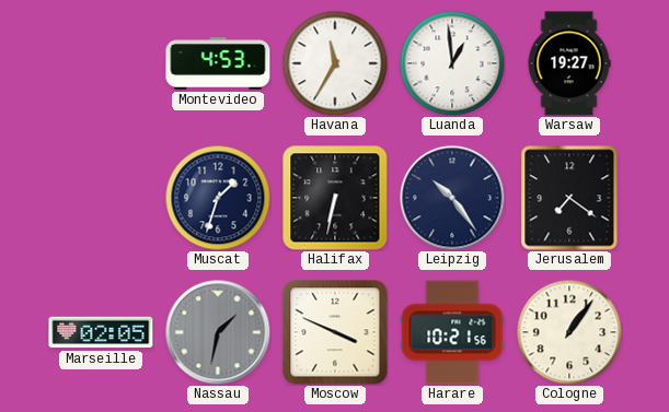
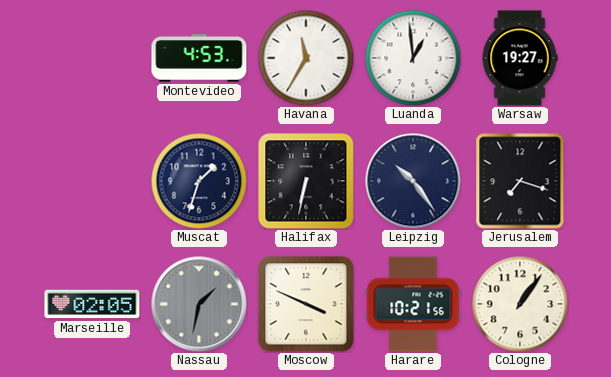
Jerusalem: 7:21 -> 7:18
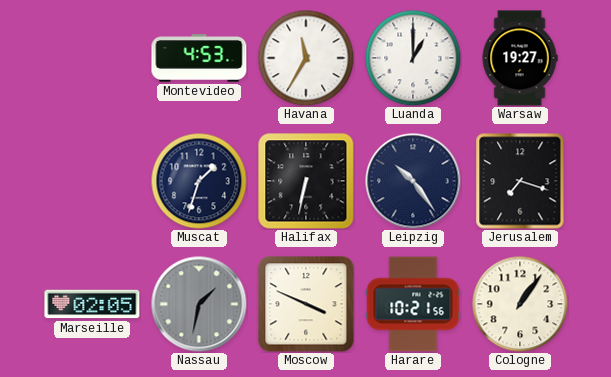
Luanda: 12:59 -> 1:00
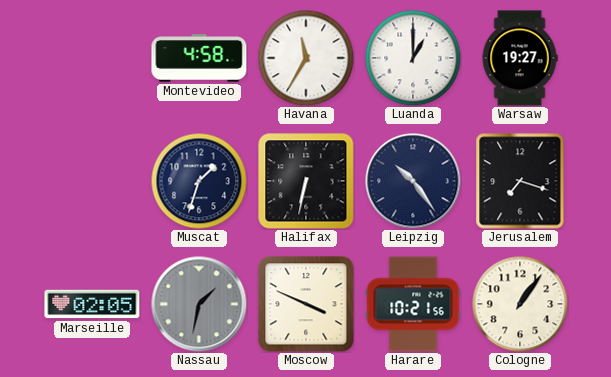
Montevideo: 4:53 -> 4:58
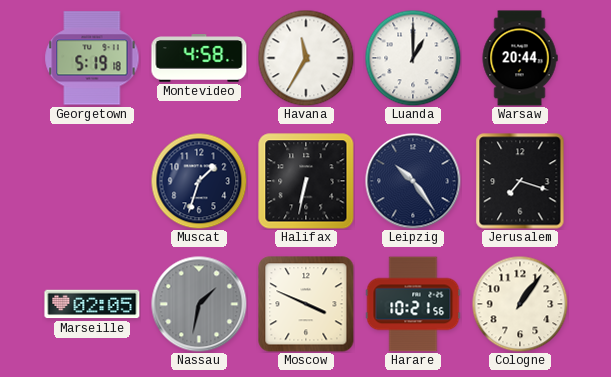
Georgetown: none -> 5:19
Warsaw: 19:27 -> 20:44
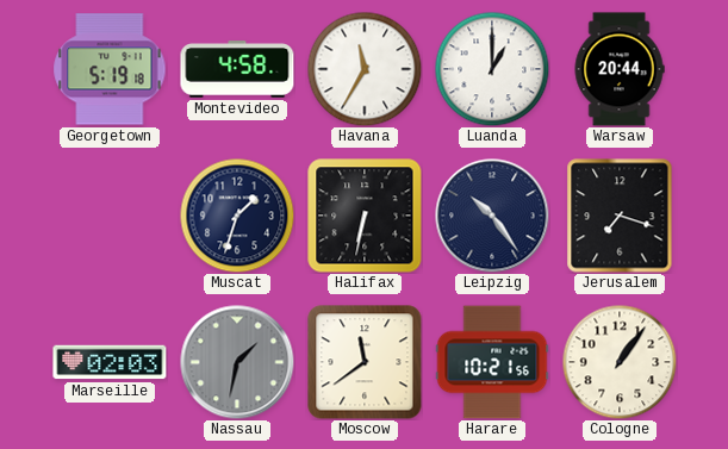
Marseille: 02:05 -> 02:03
Moscow: 3:49 -> 11:39
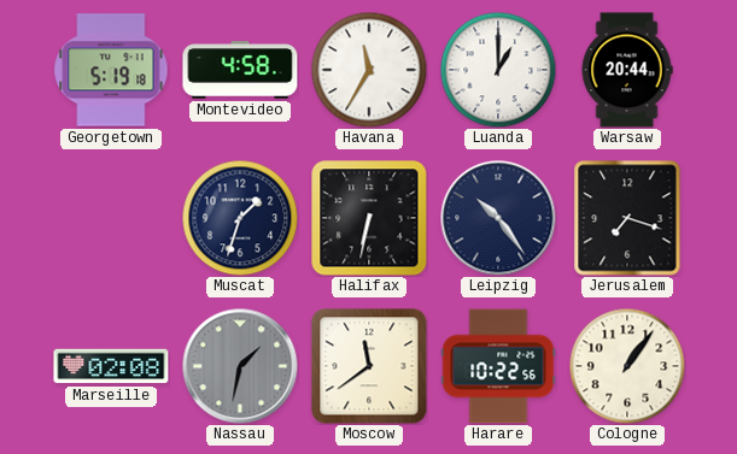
Marseille: 02:03 -> 02:08
Harare: 10:21 -> 10:22
